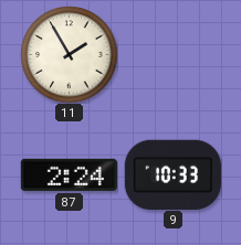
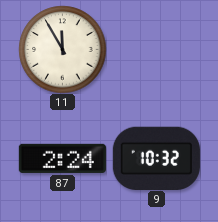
11: 1:55 -> 11:55
9: 10:33 -> 10:32
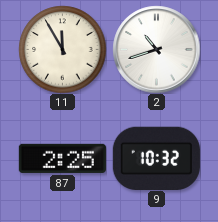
2: none -> 10:42
87: 2:24 -> 2:25
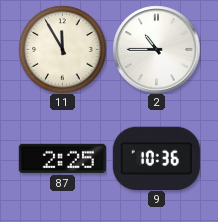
2: 10:42 -> 10:45
9: 10:32 -> 10:36
